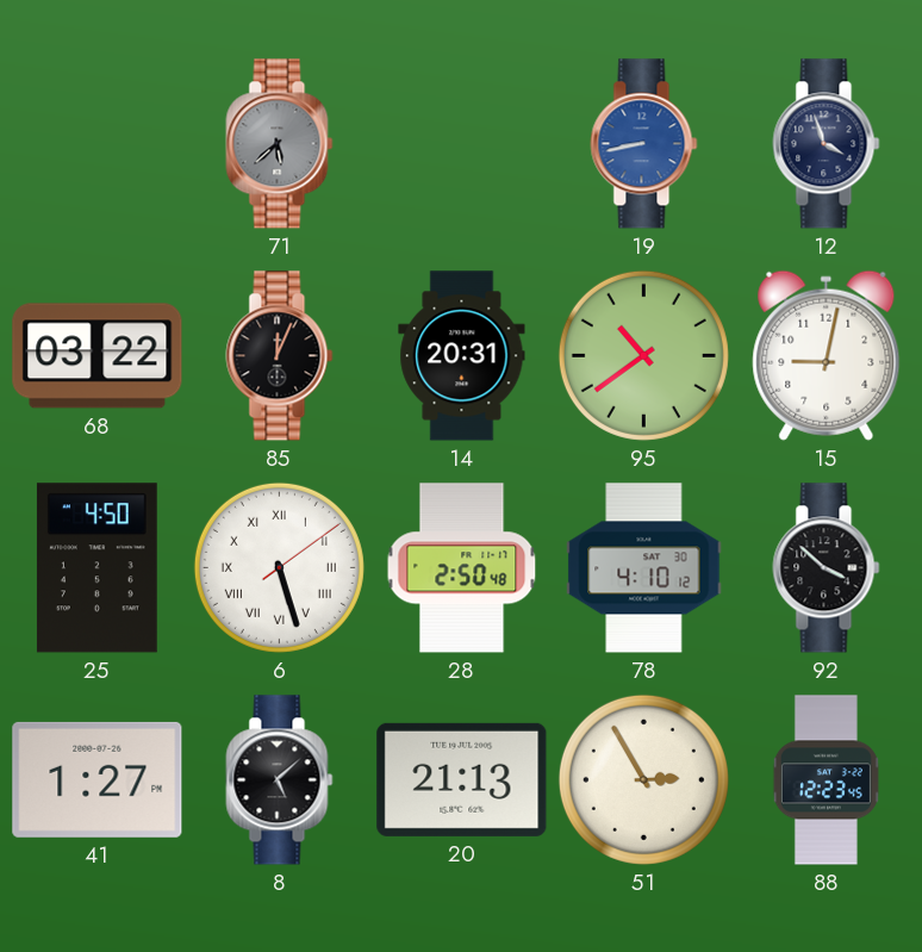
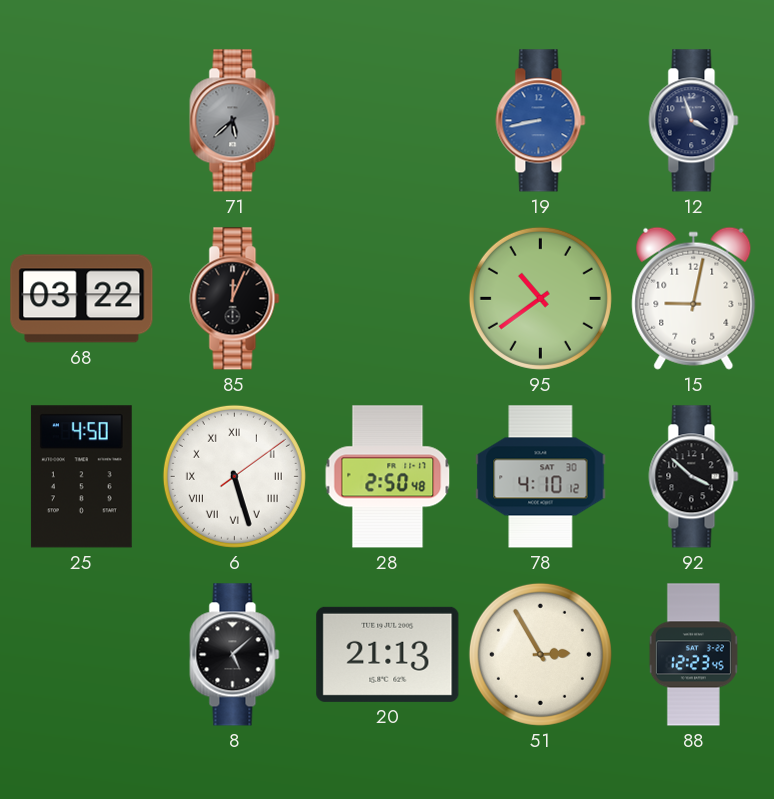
14: 20:31 -> none
41: 1:27 -> none
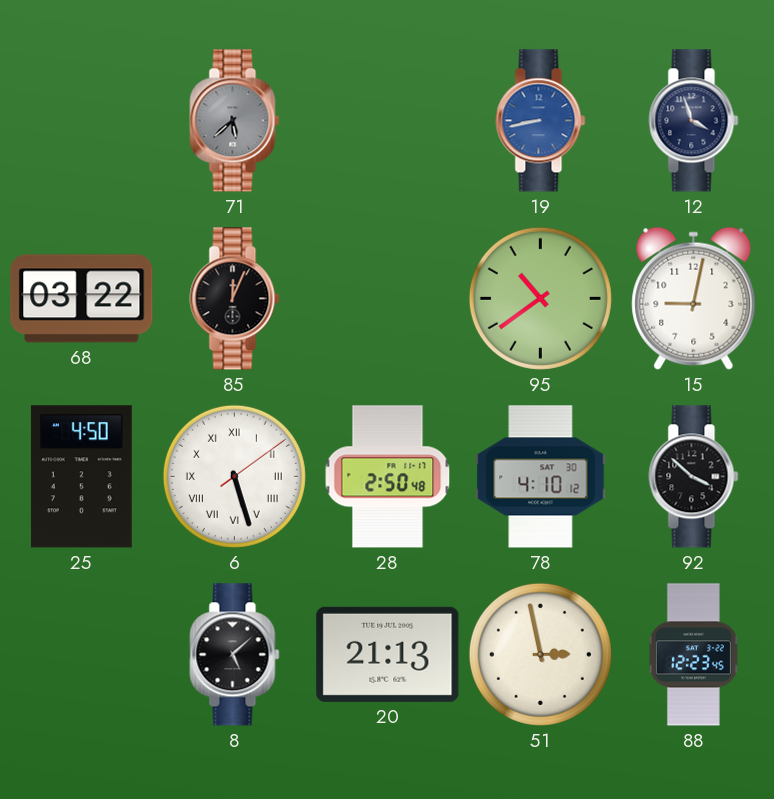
51: 2:55 -> 2:58
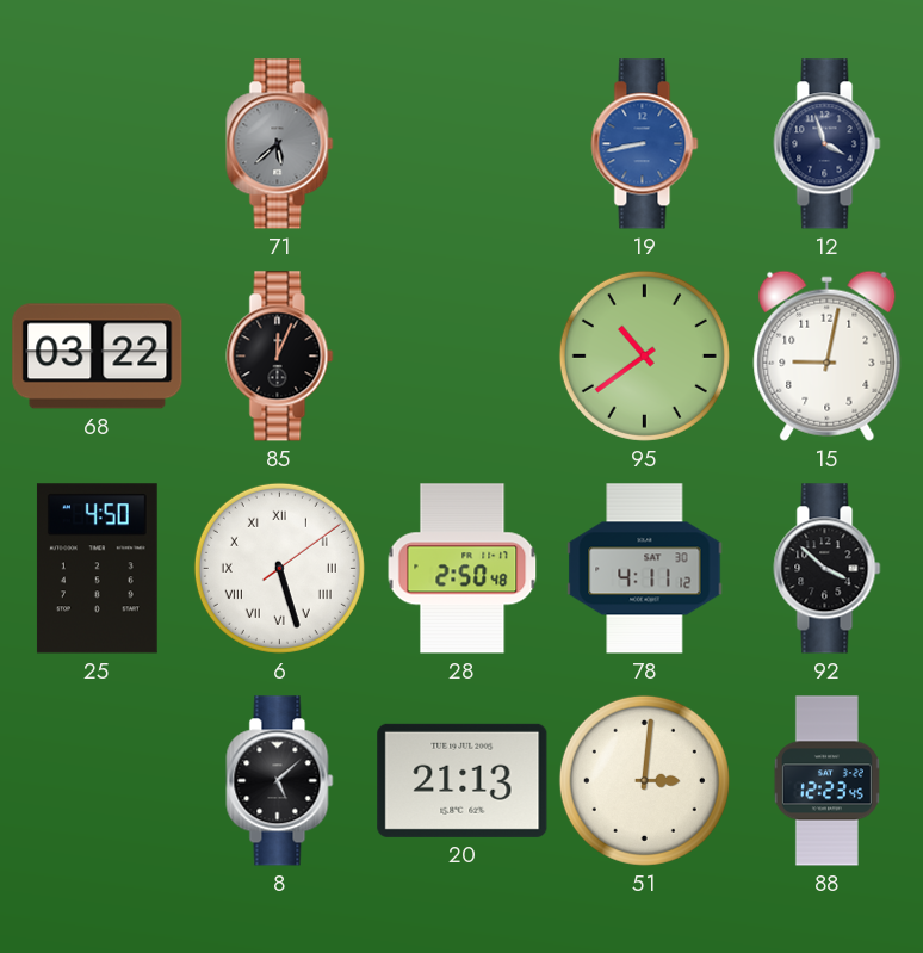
78: 4:10 -> 4:11
51: 2:58 -> 3:01
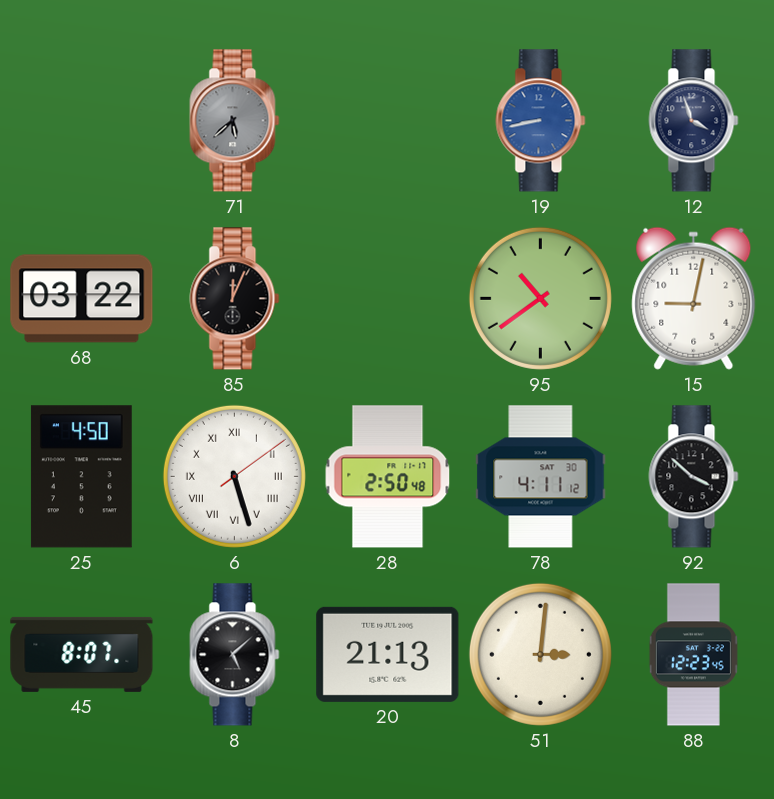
45: none -> 8:07
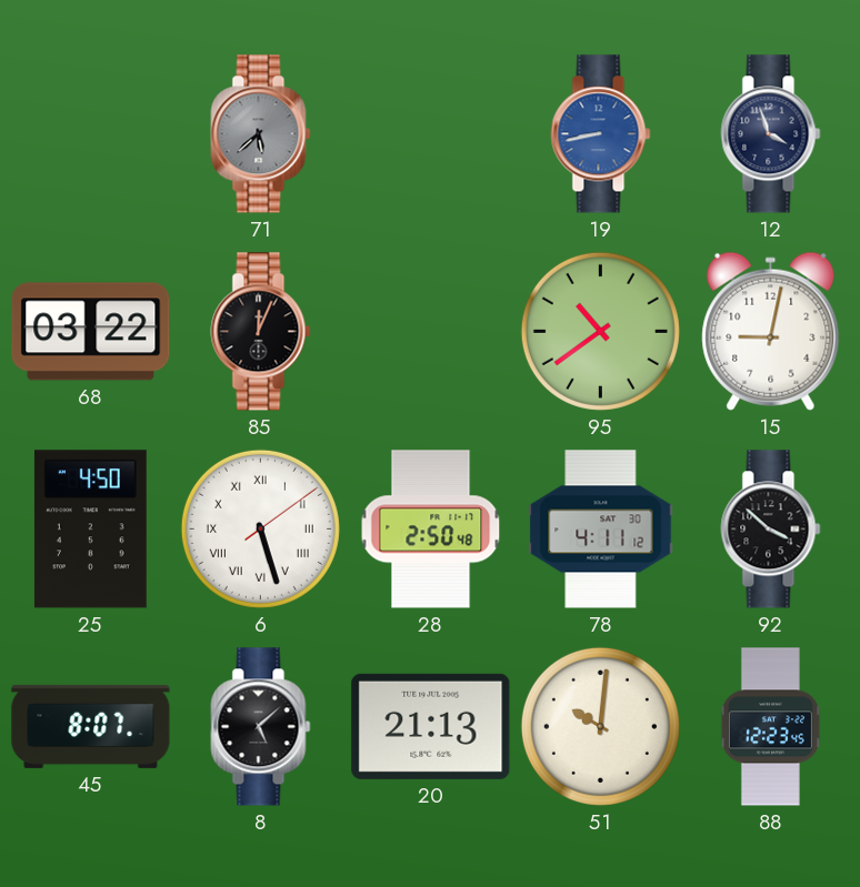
51: 3:01 -> 10:01
